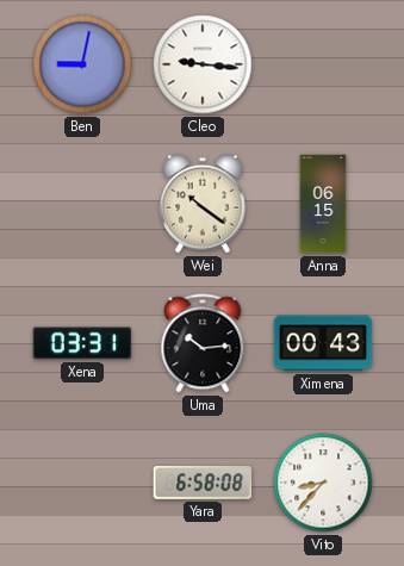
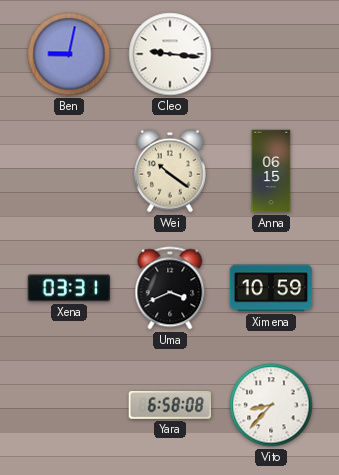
Uma: 10:14 -> 3:41
Ximena: 00:43 -> 10:59
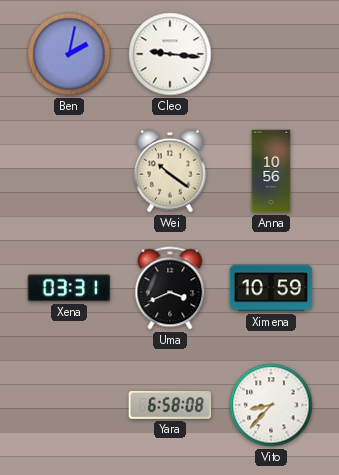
Ben: 9:02 -> 2:02
Anna: 06:15 -> 10:56
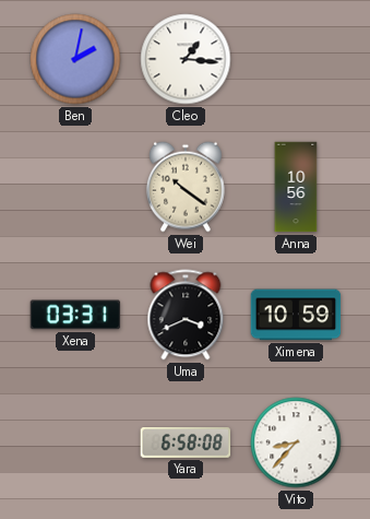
Cleo: 9:16 -> 1:16
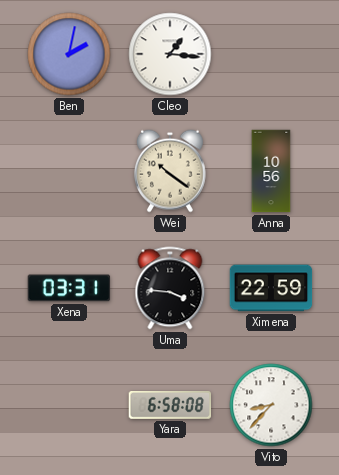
Uma: 3:41 -> 3:46
Ximena: 10:59 -> 22:59
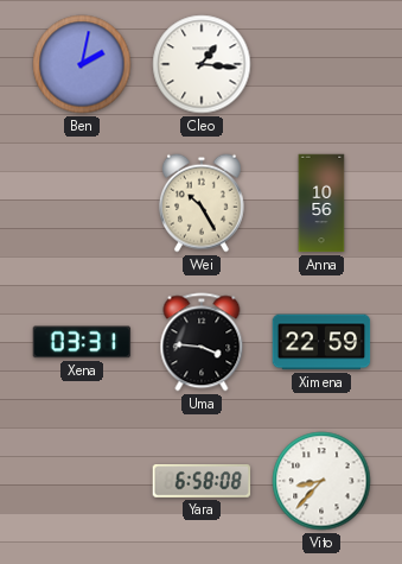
Wei: 10:21 -> 10:25
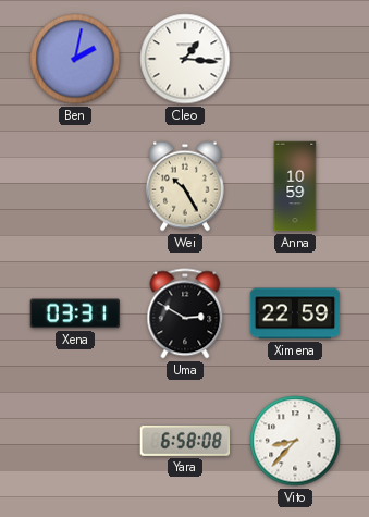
Anna: 10:56 -> 10:59
Uma: 3:46 -> 2:50
